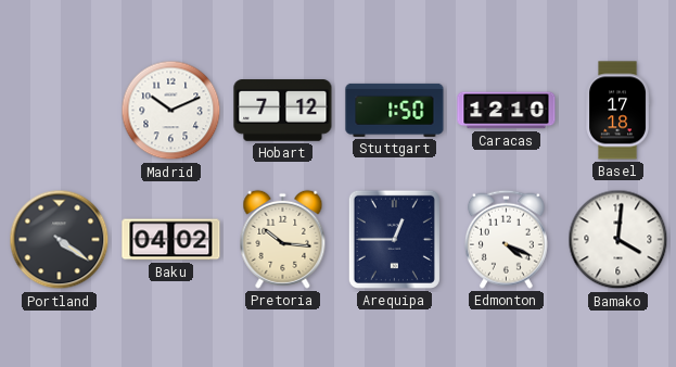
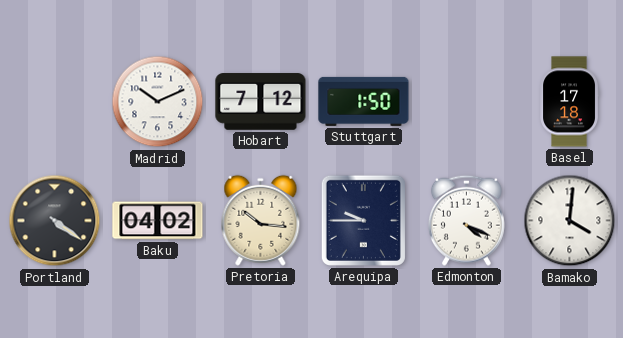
Caracas: 12:10 -> none
Arequipa: 12:45 -> 9:45
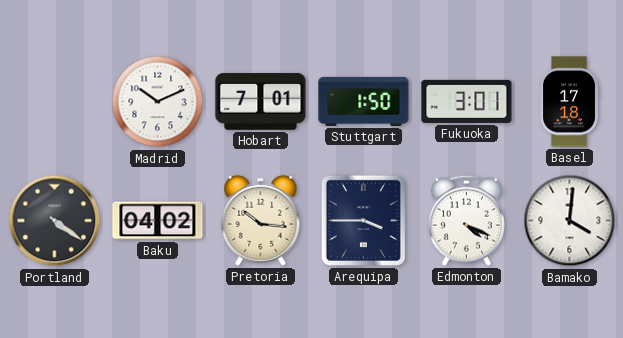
Hobart: 7:12 -> 7:01
Fukuoka: none -> 3:01
Arequipa: 9:45 -> 3:45
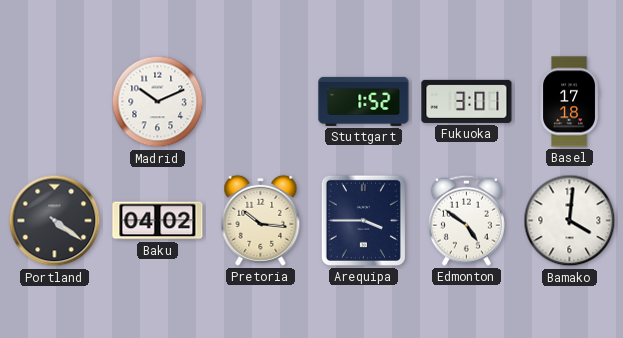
Hobart: 7:01 -> none
Stuttgart: 1:50 -> 1:52
Edmonton: 4:19 -> 4:51
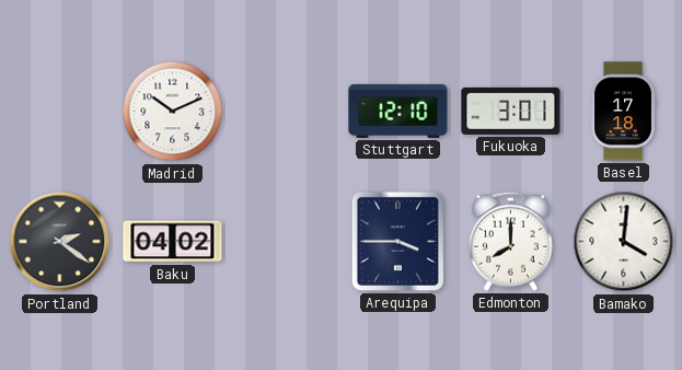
Stuttgart: 1:52 -> 12:10
Portland: 4:21 -> 2:21
Pretoria: 10:16 -> none
Edmonton: 4:51 -> 8:00
